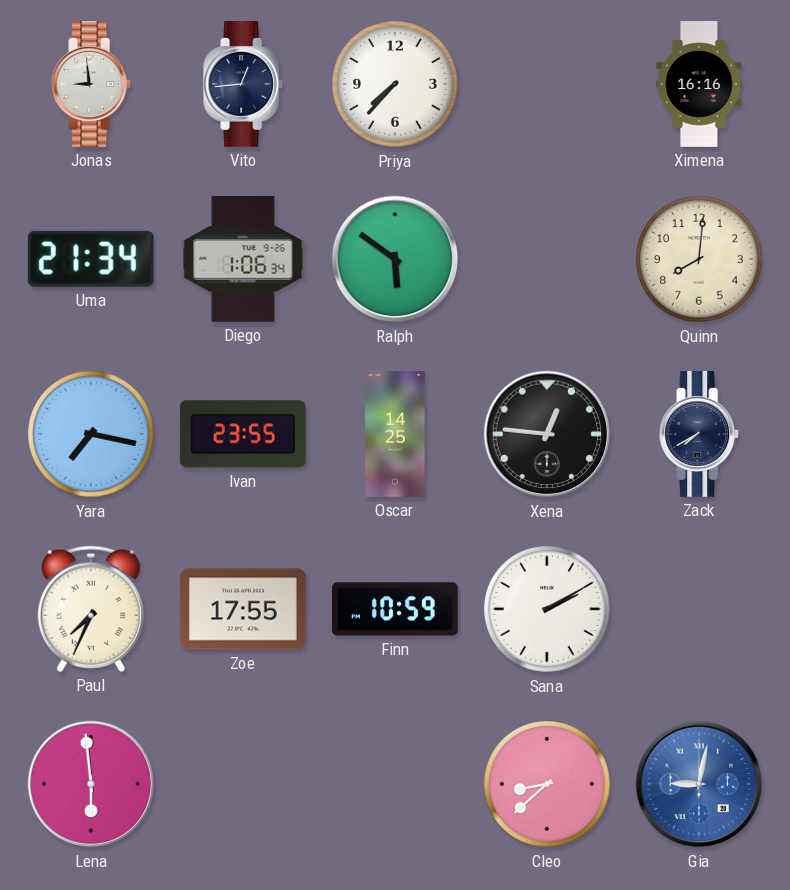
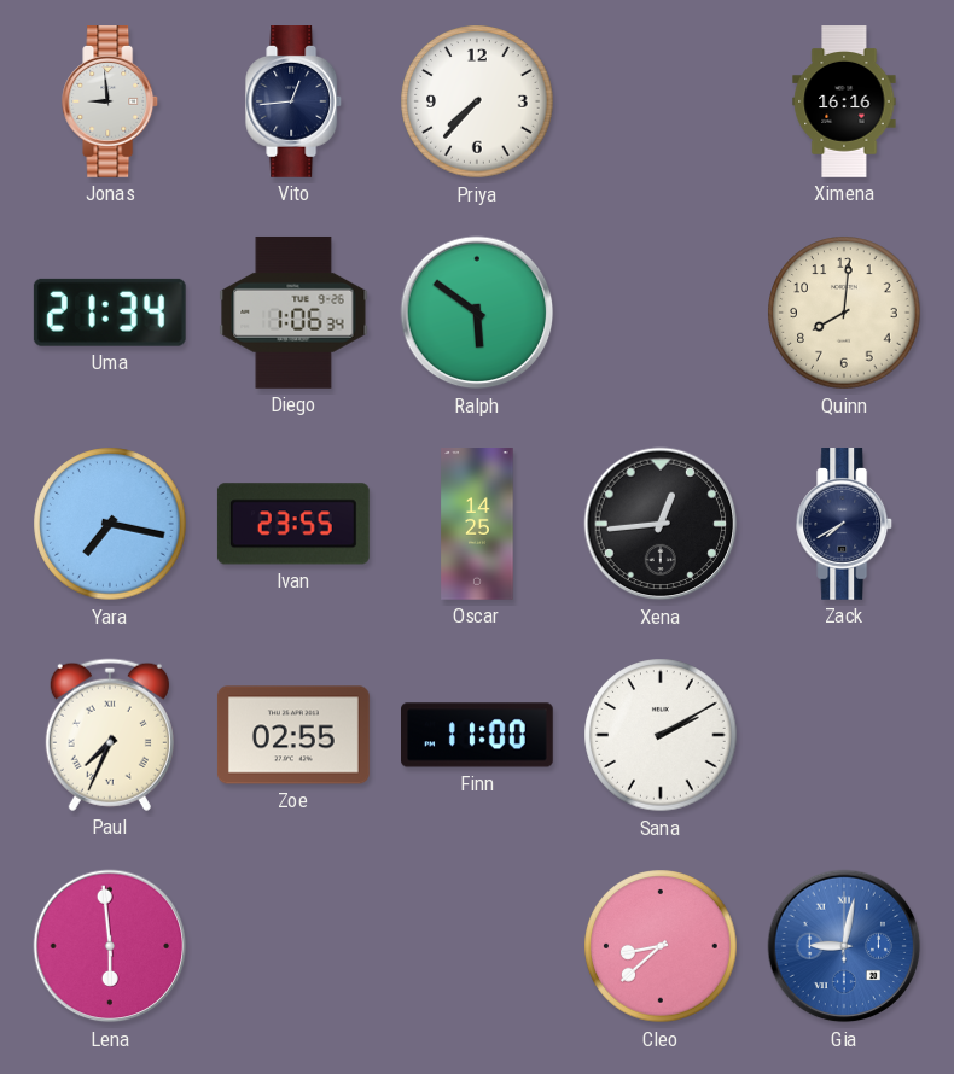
Xena: 12:46 -> 12:44
Zoe: 17:55 -> 02:55
Finn: 10:59 -> 11:00
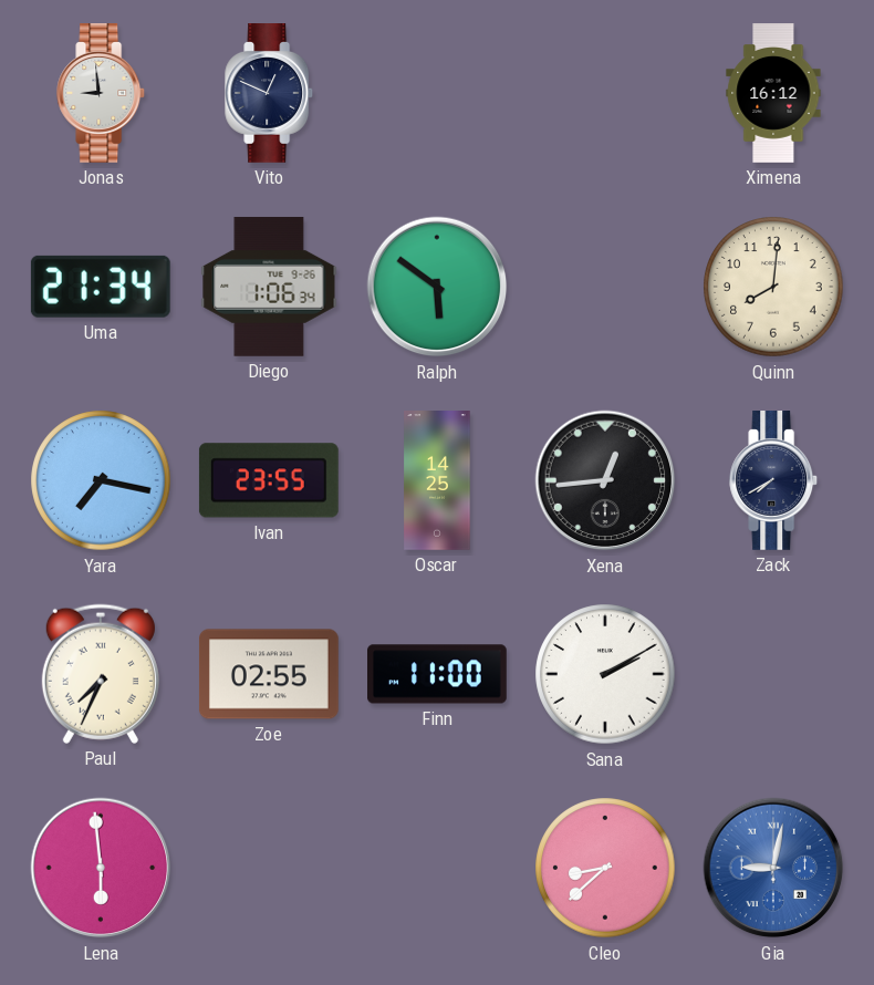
Vito: 12:44 -> 12:49
Priya: 7:37 -> none
Ximena: 16:16 -> 16:12
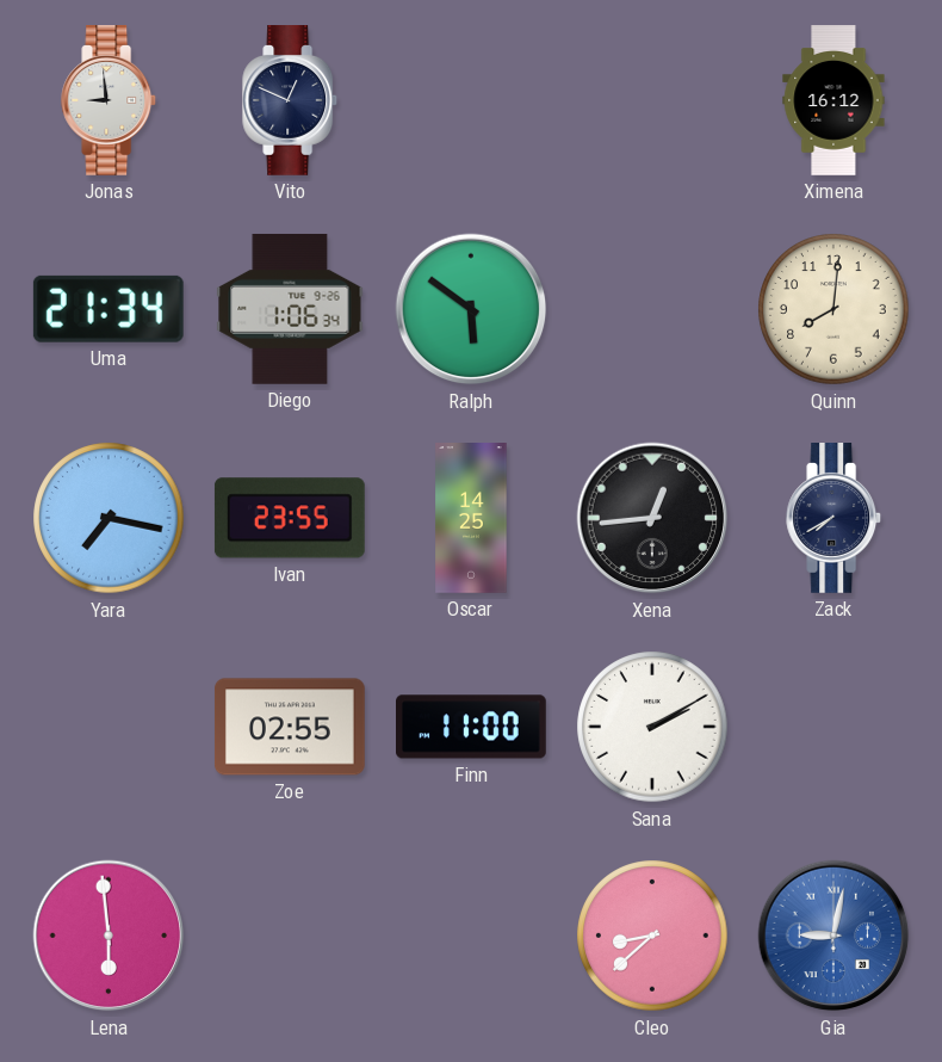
Paul: 7:34 -> none
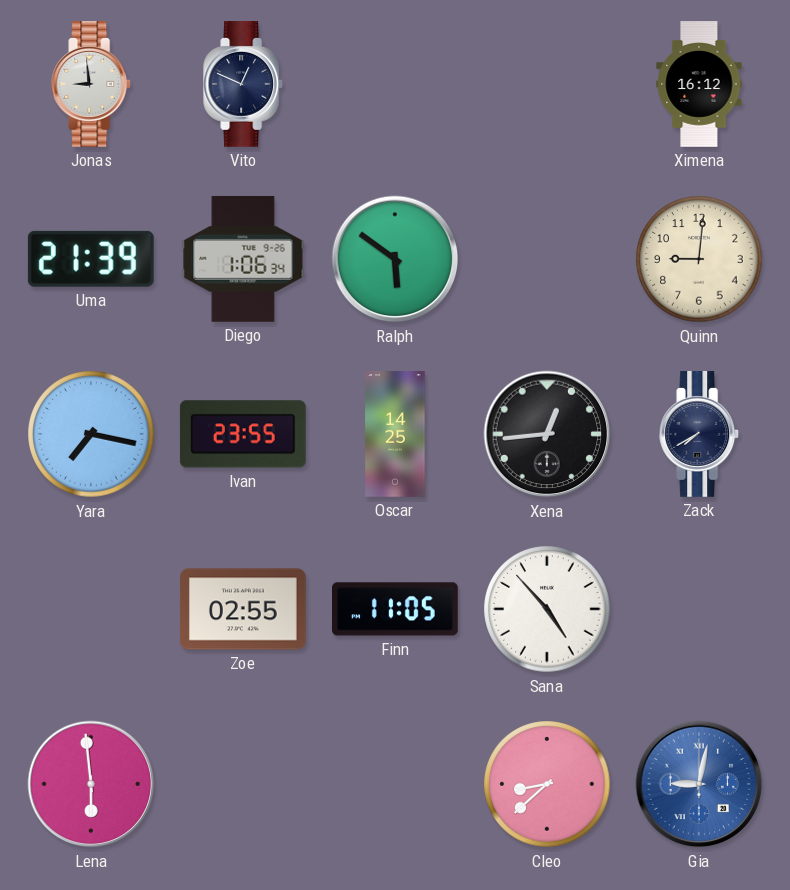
Uma: 21:34 -> 21:39
Quinn: 8:01 -> 9:01
Finn: 11:00 -> 11:05
Sana: 2:10 -> 4:53
